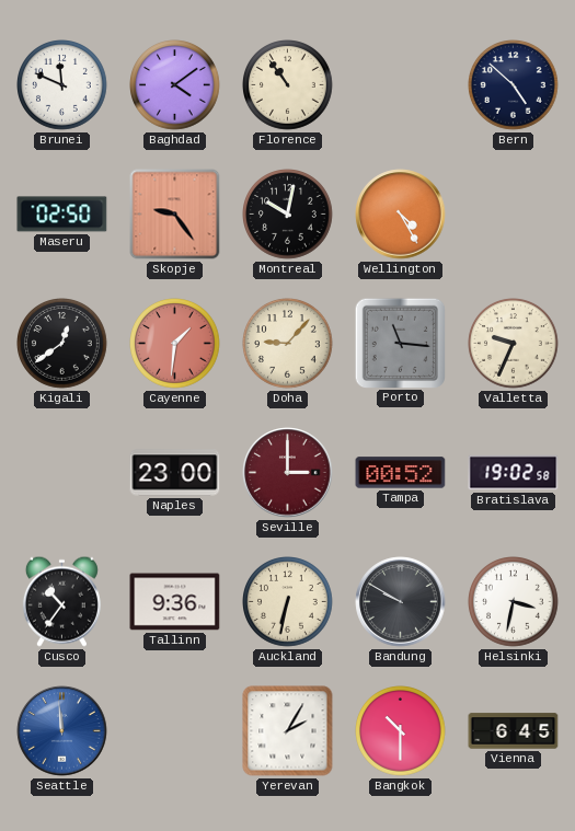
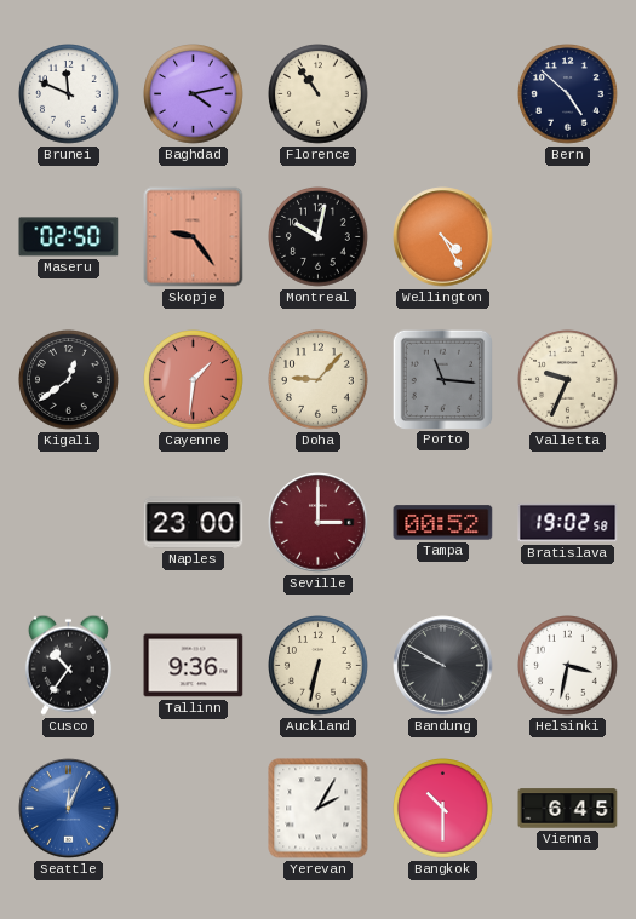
Baghdad: 4:09 -> 4:13
Seattle: 11:59 -> 12:04
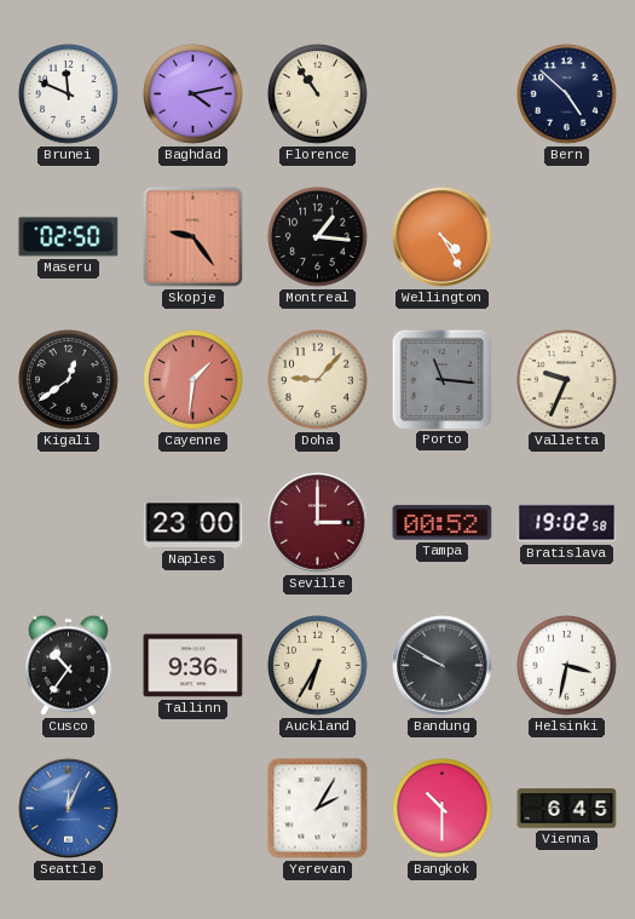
Montreal: 10:02 -> 1:16
Auckland: 6:32 -> 6:35
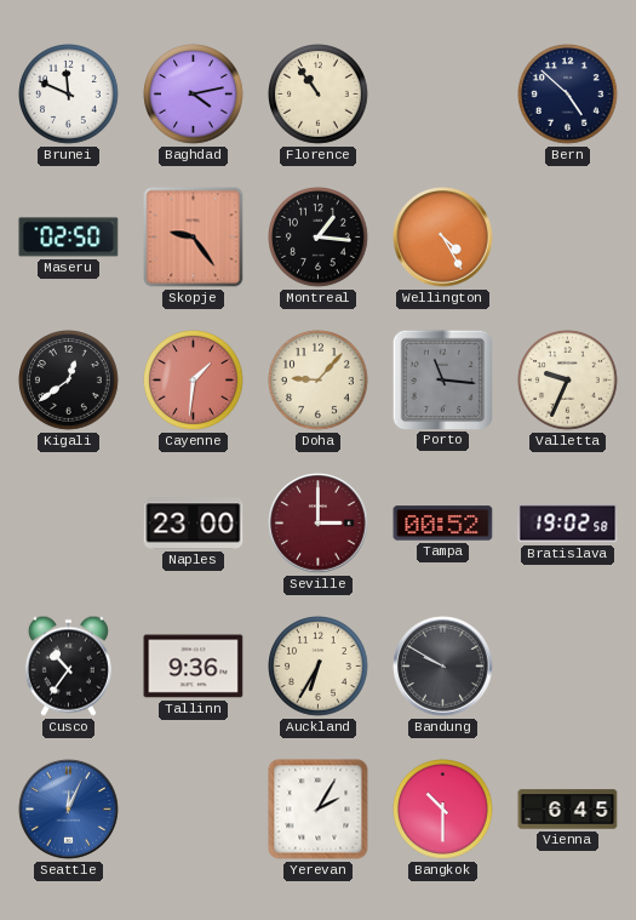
Helsinki: 3:32 -> none
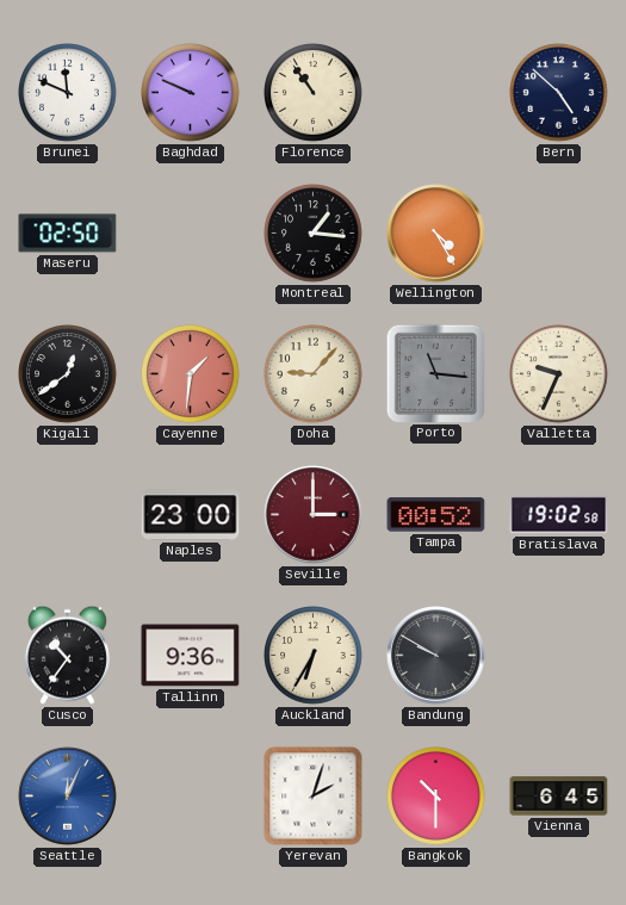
Baghdad: 4:13 -> 9:49
Skopje: 9:24 -> none
Yerevan: 2:05 -> 2:03
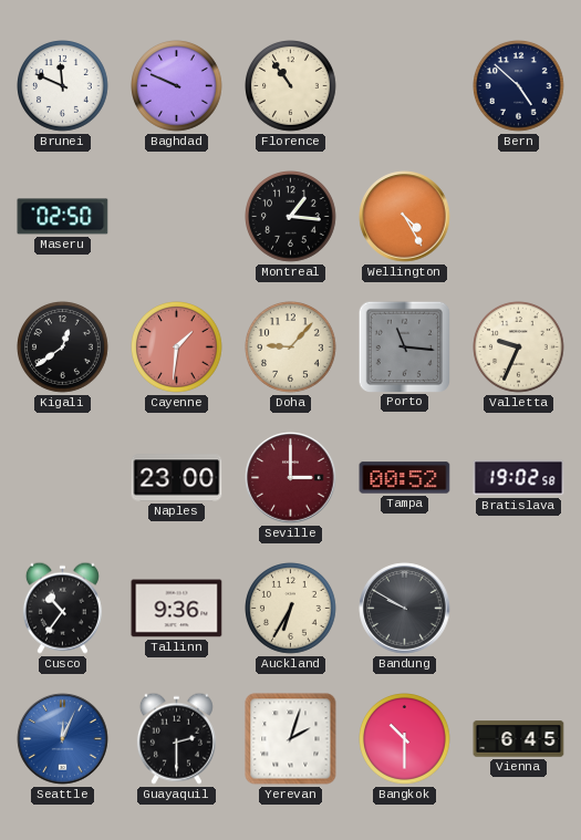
Guayaquil: none -> 2:30
